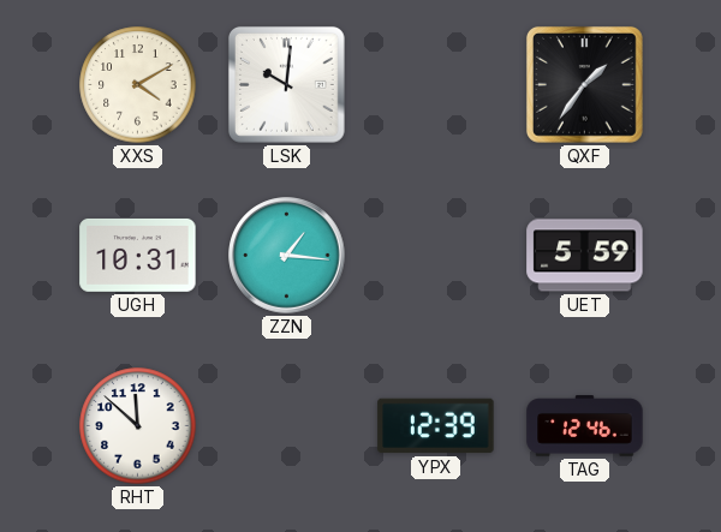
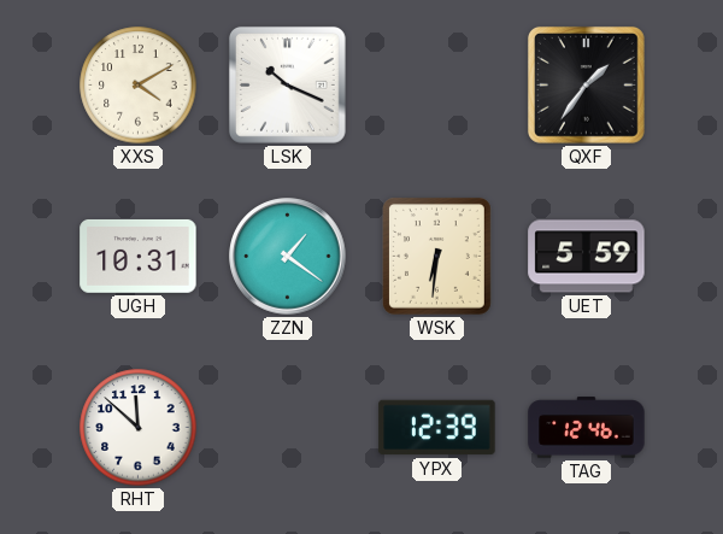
LSK: 10:01 -> 10:19
ZZN: 1:16 -> 1:21
WSK: none -> 6:31
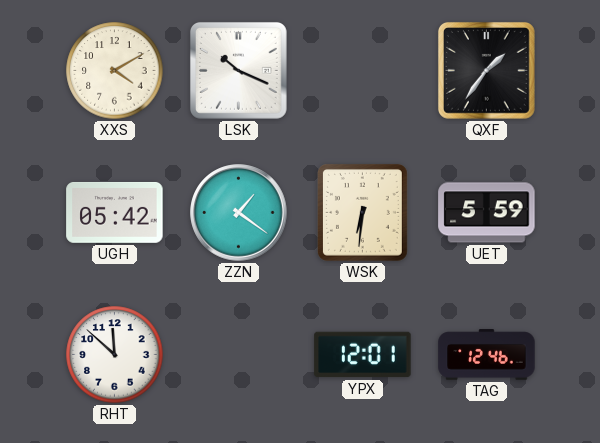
UGH: 10:31 -> 05:42
YPX: 12:39 -> 12:01
